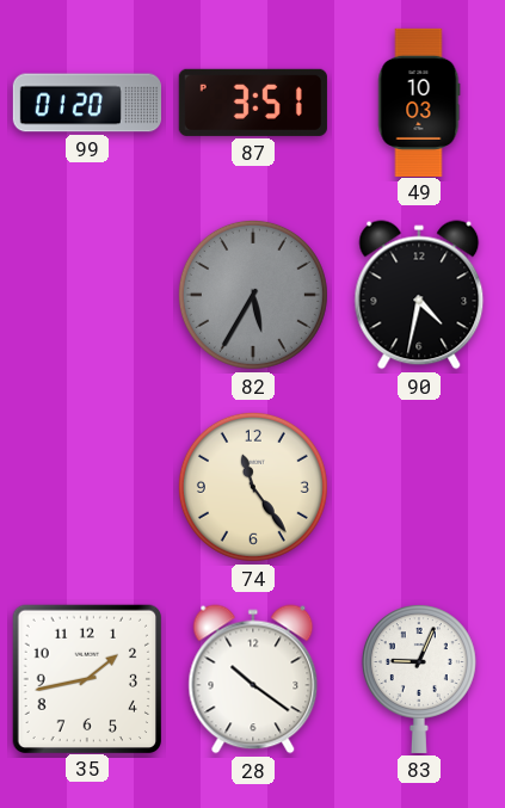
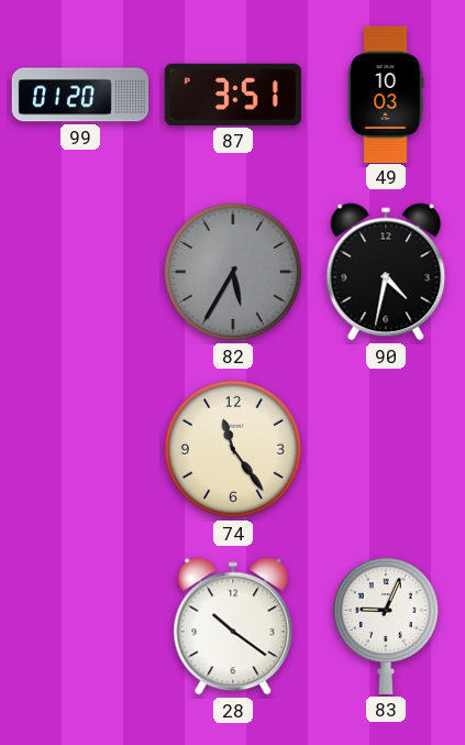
35: 1:43 -> none
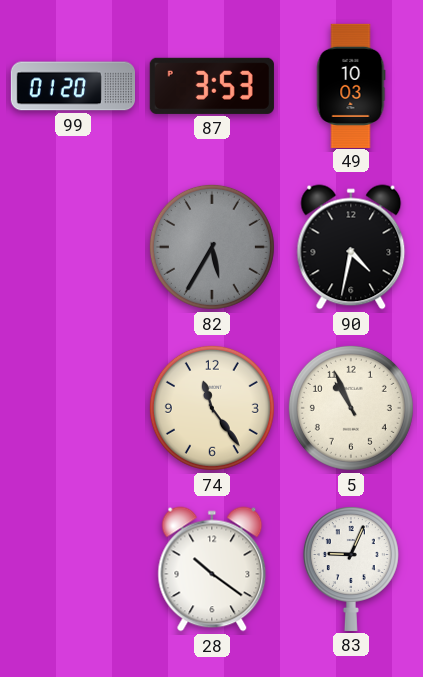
87: 3:51 -> 3:53
5: none -> 10:56
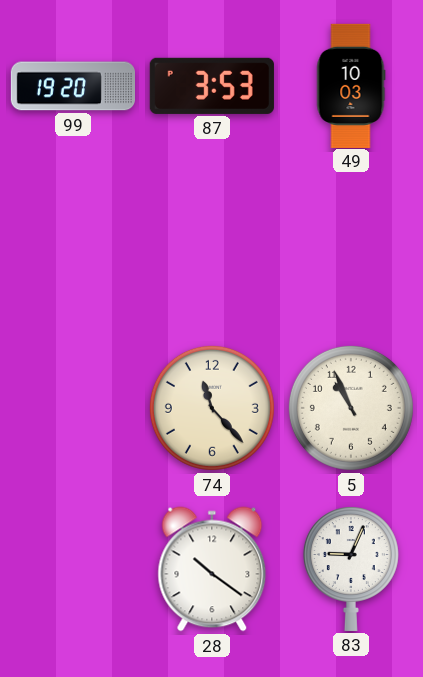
99: 01:20 -> 19:20
82: 5:35 -> none
90: 4:32 -> none
74: 11:24 -> 11:23
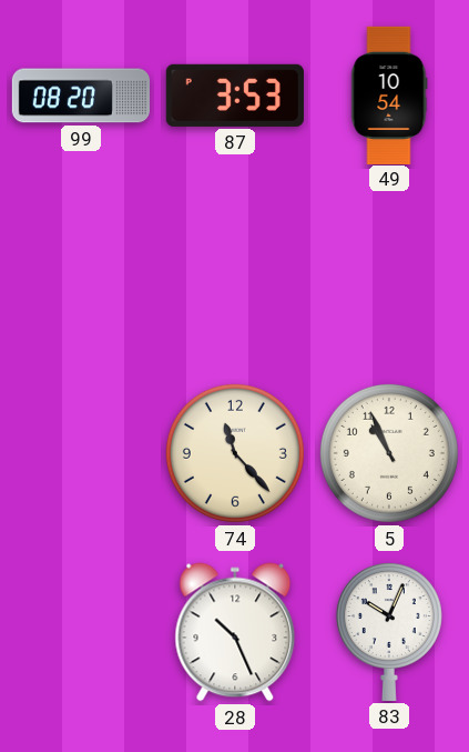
99: 19:20 -> 08:20
49: 10:03 -> 10:54
28: 10:21 -> 10:26
83: 9:04 -> 10:04
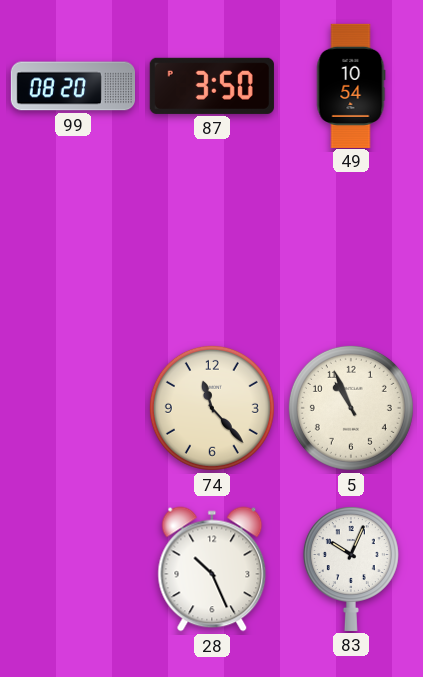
87: 3:53 -> 3:50
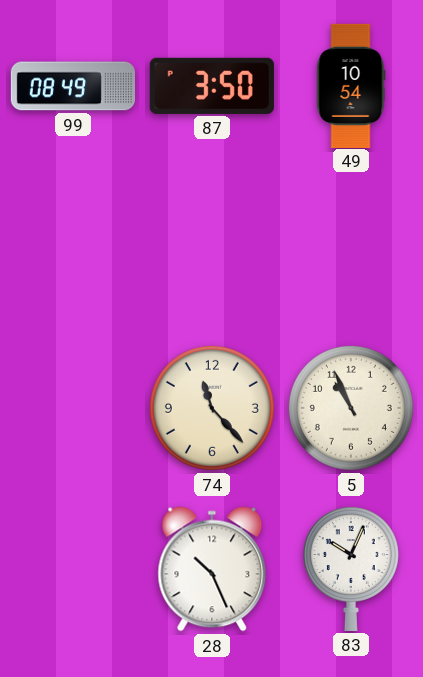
99: 08:20 -> 08:49
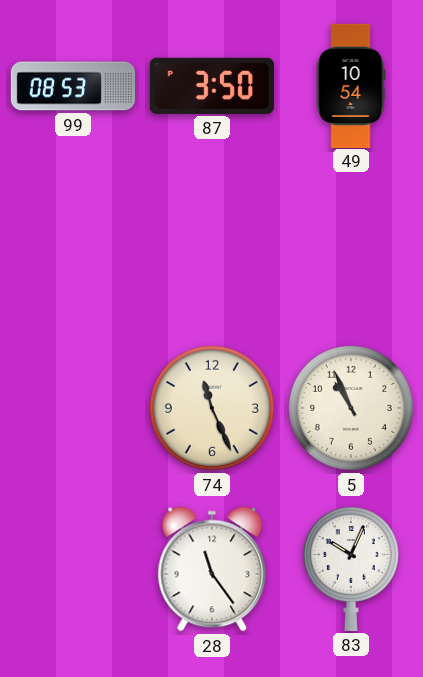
99: 08:49 -> 08:53
74: 11:23 -> 11:26
28: 10:26 -> 11:24
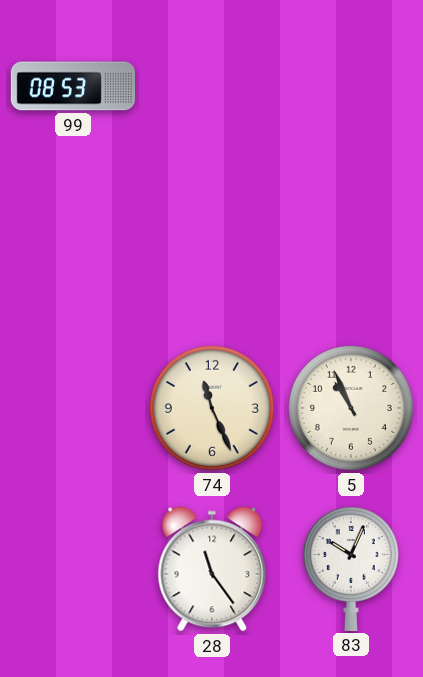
87: 3:50 -> none
49: 10:54 -> none
